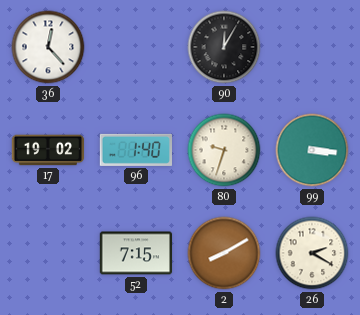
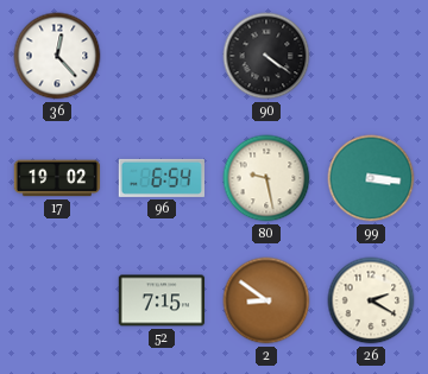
90: 12:05 -> 4:21
96: 1:40 -> 6:54
80: 9:33 -> 9:28
2: 8:10 -> 8:51
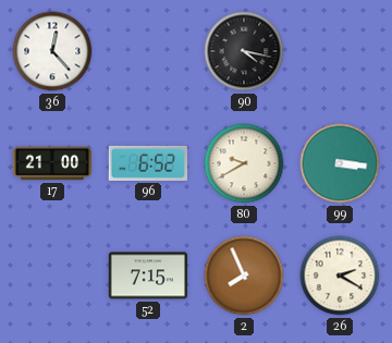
90: 4:21 -> 4:17
17: 19:02 -> 21:00
96: 6:54 -> 6:52
80: 9:28 -> 9:40
2: 8:51 -> 7:56
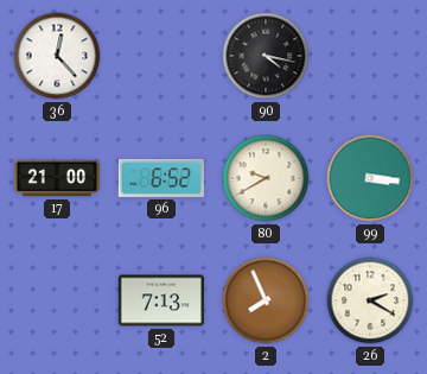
52: 7:15 -> 7:13
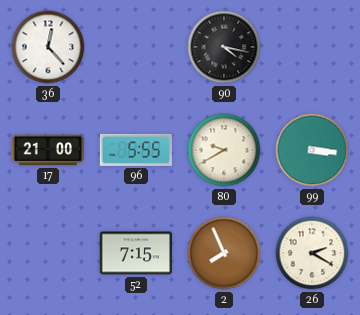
96: 6:52 -> 5:55
52: 7:13 -> 7:15
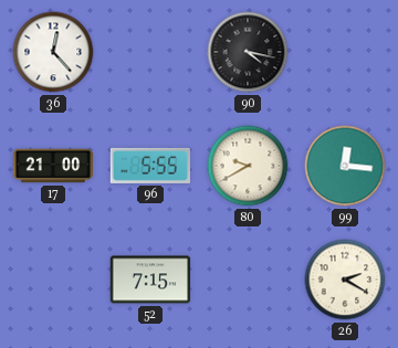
99: 3:16 -> 12:16
2: 7:56 -> none
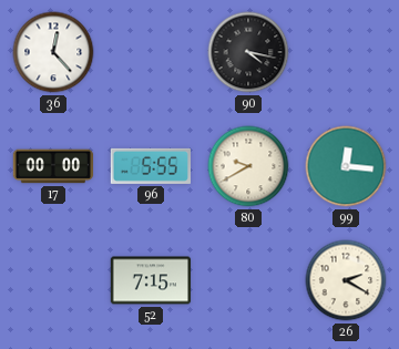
17: 21:00 -> 00:00
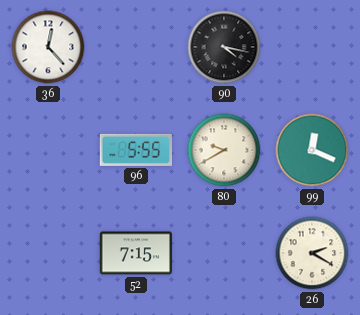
17: 00:00 -> none
99: 12:16 -> 12:19
